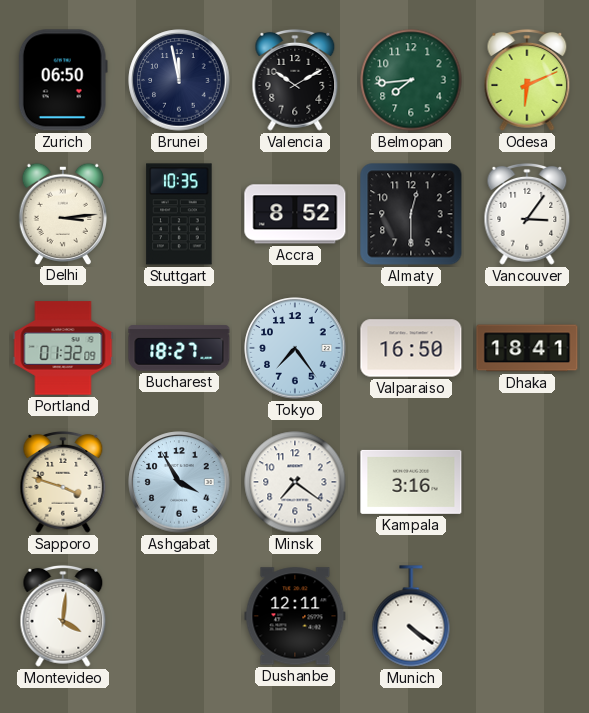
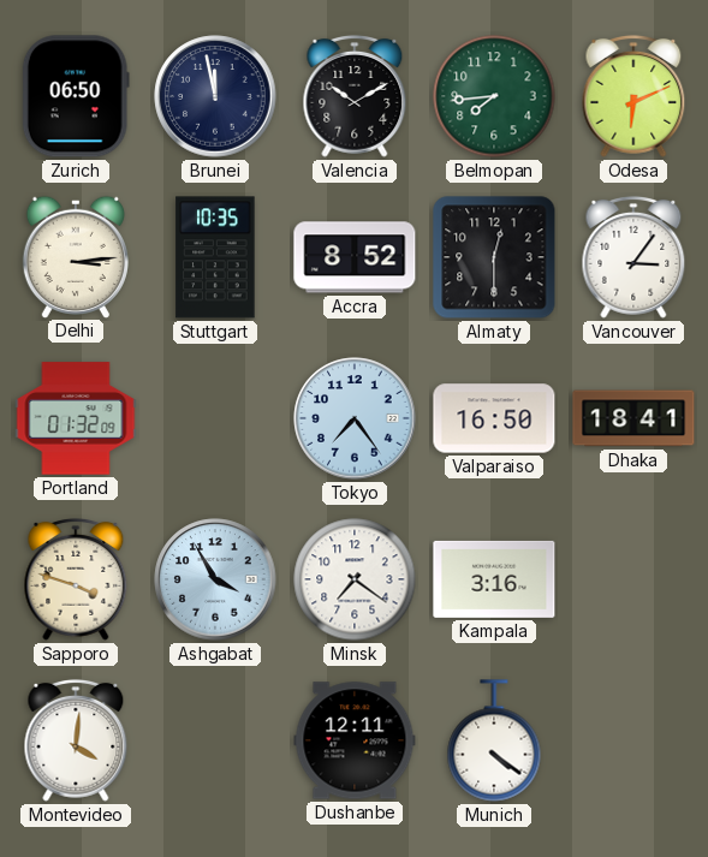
Bucharest: 18:27 -> none
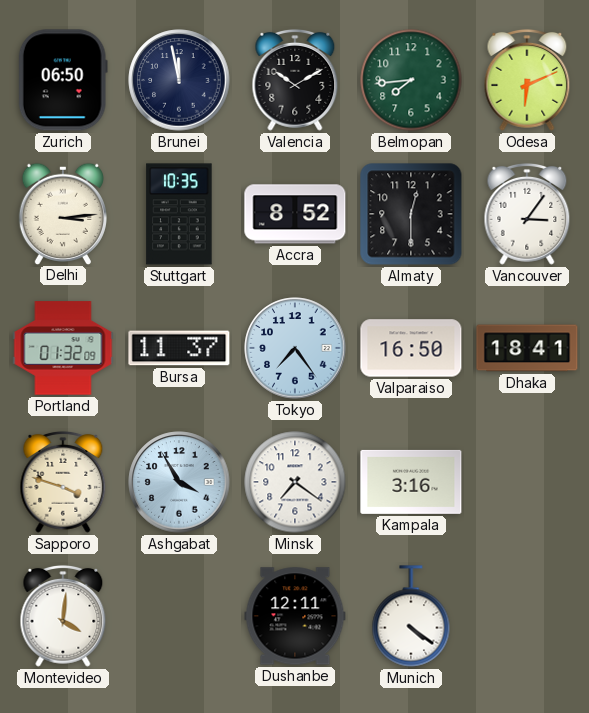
Bursa: none -> 11:37
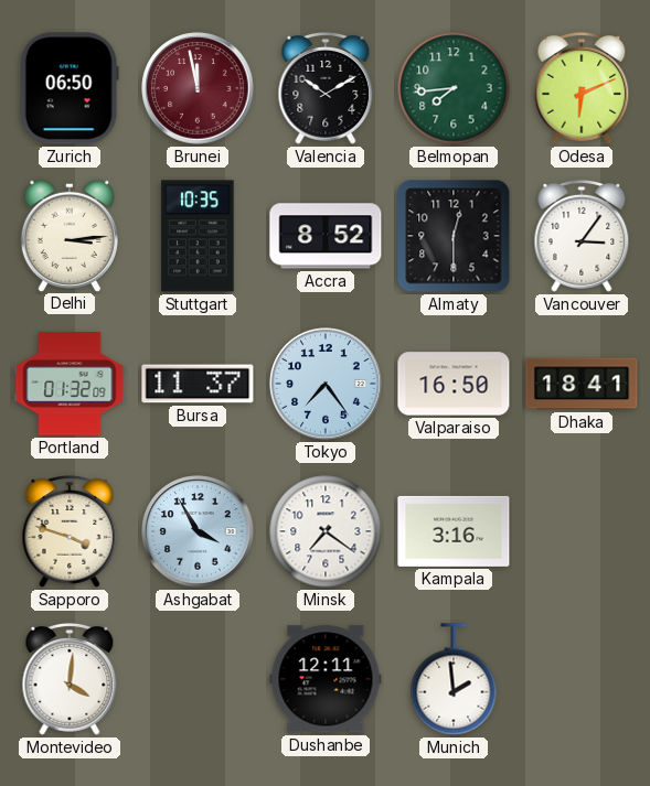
Brunei dial: navy -> burgundy
Munich: 4:21 -> 1:59
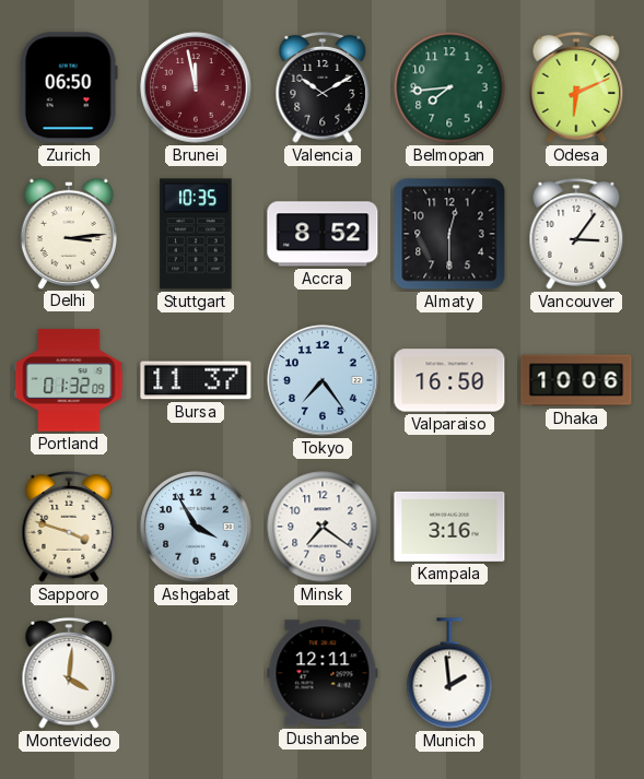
Dhaka: 18:41 -> 10:06
